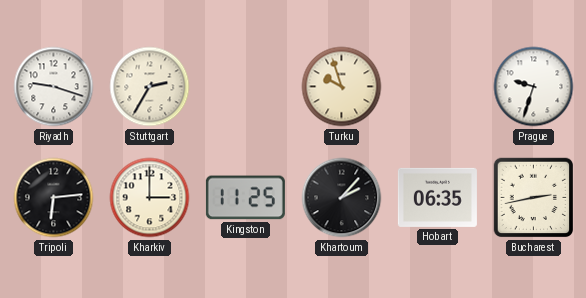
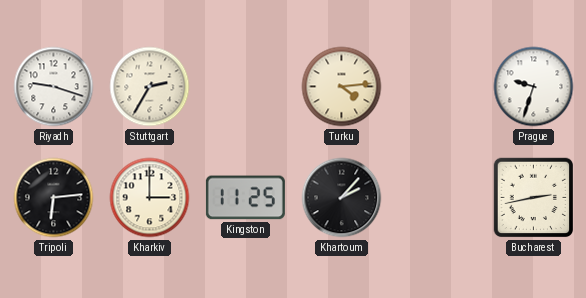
Turku: 9:57 -> 4:14
Hobart: 06:35 -> none
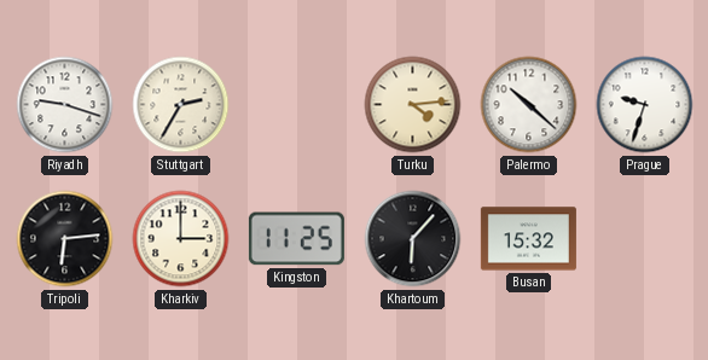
Palermo: none -> 10:22
Khartoum: 2:07 -> 6:07
Busan: none -> 15:32
Bucharest: 2:43 -> none
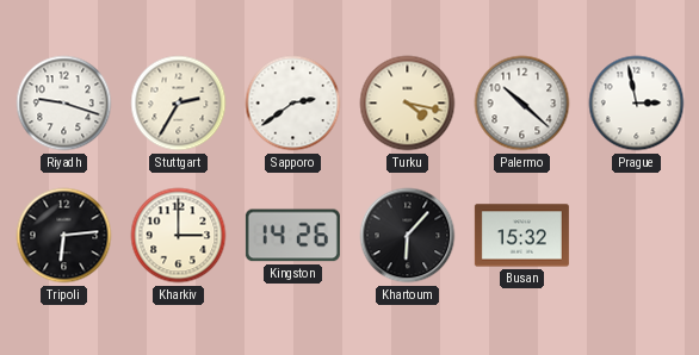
Sapporo: none -> 2:39
Turku: 4:14 -> 4:17
Prague: 9:33 -> 2:58
Kingston: 11:25 -> 14:26
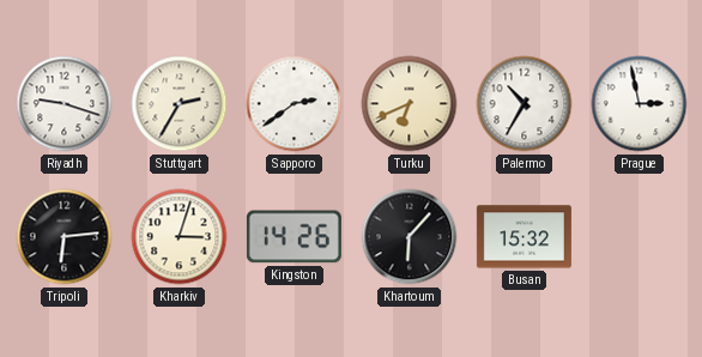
Turku: 4:17 -> 6:41
Palermo: 10:22 -> 10:35
Kharkiv: 3:00 -> 3:03
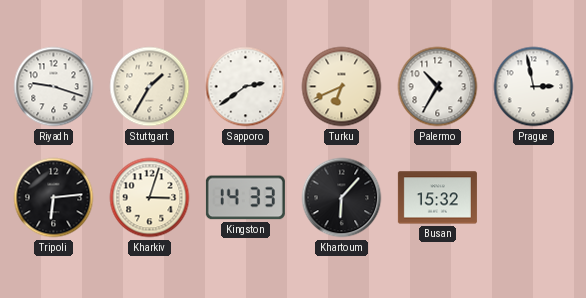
Stuttgart: 2:35 -> 1:35
Kingston: 14:26 -> 14:33
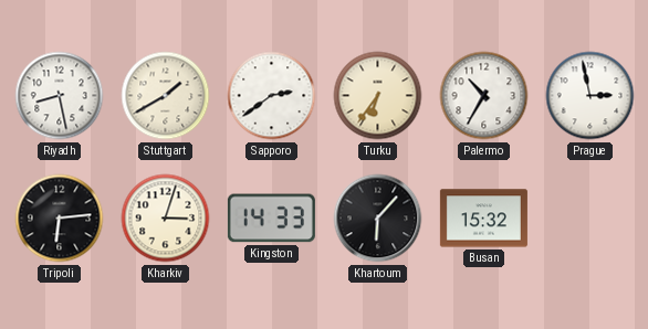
Riyadh: 9:18 -> 8:28
Stuttgart: 1:35 -> 1:40
Turku: 6:41 -> 6:36
